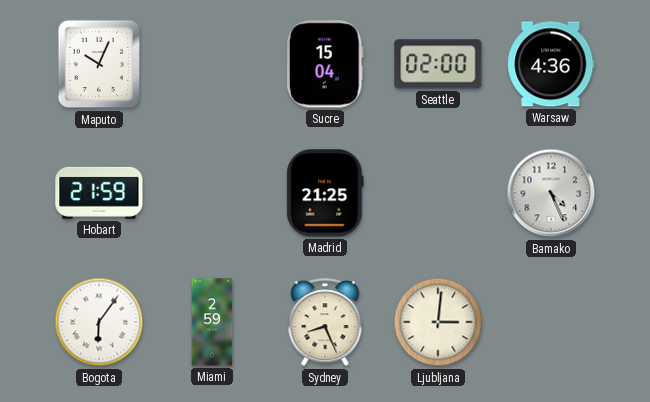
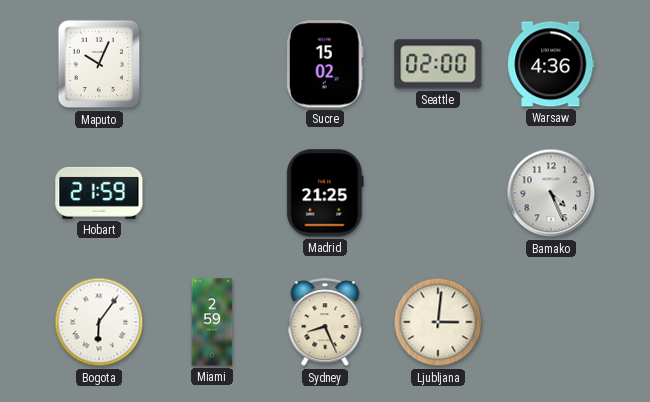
Sucre: 15:04 -> 15:02
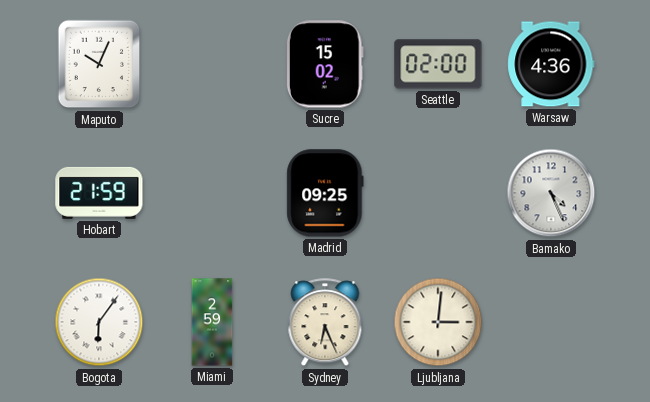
Madrid: 21:25 -> 09:25
Sydney: 8:26 -> 6:26
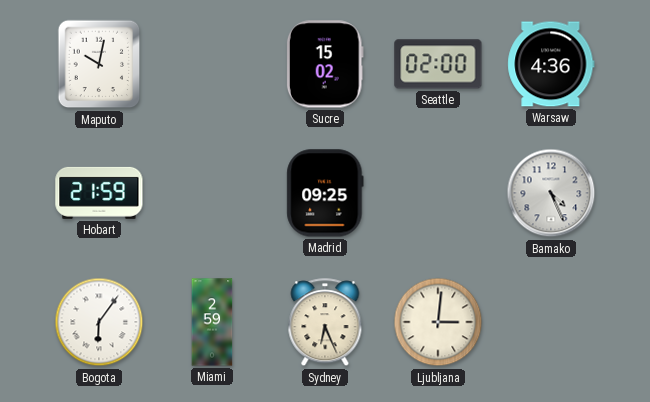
Maputo: 10:04 -> 10:02
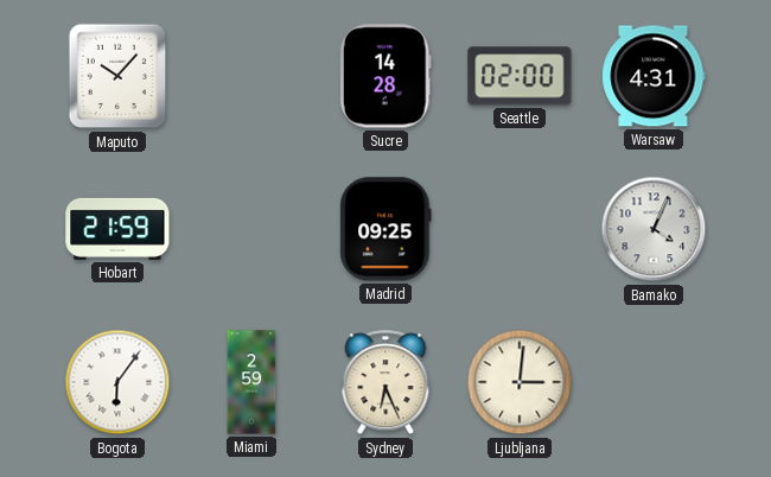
Maputo: 10:02 -> 10:07
Sucre: 15:02 -> 14:28
Warsaw: 4:36 -> 4:31
Bamako: 4:26 -> 4:04
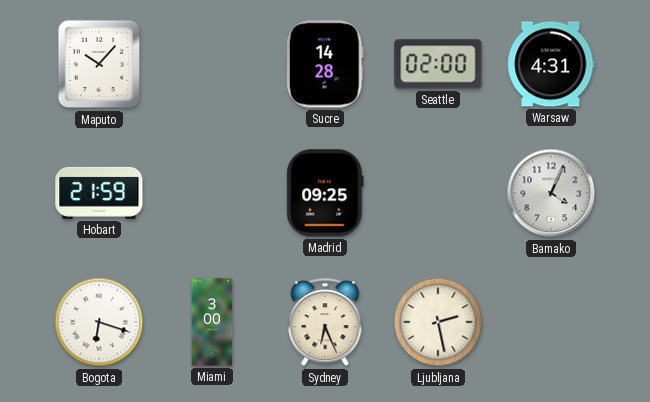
Bogota: 6:06 -> 6:18
Miami: 2:59 -> 3:00
Ljubljana: 3:01 -> 2:28
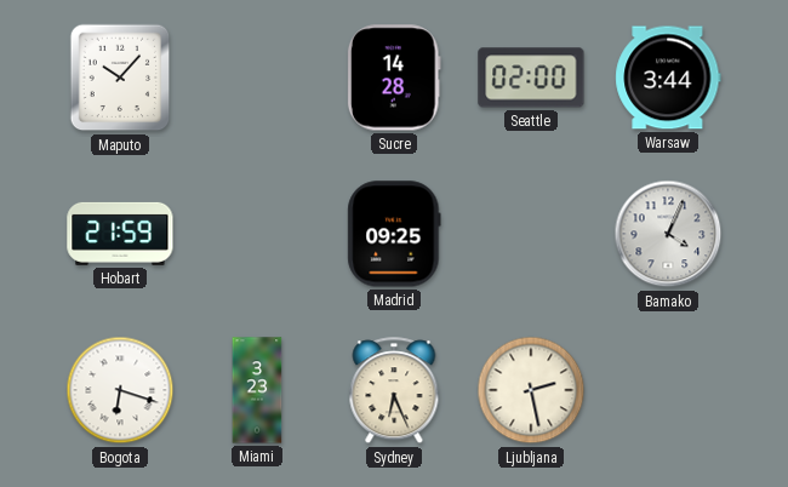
Warsaw: 4:31 -> 3:44
Miami: 3:00 -> 3:23
